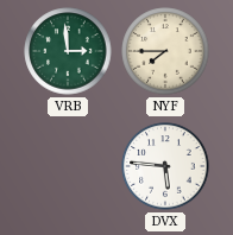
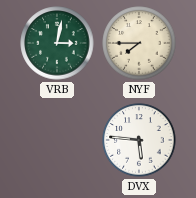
VRB: 2:59 -> 3:02
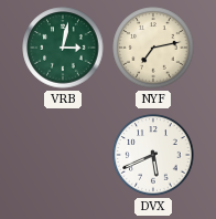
NYF: 7:45 -> 7:13
DVX: 5:46 -> 5:41
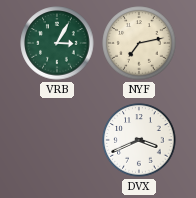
VRB: 3:02 -> 3:05
DVX: 5:41 -> 3:41
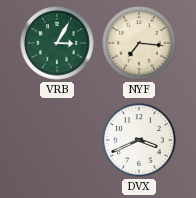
NYF: 7:13 -> 7:16
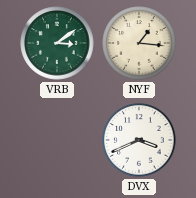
VRB: 3:05 -> 3:09
NYF: 7:16 -> 1:16
